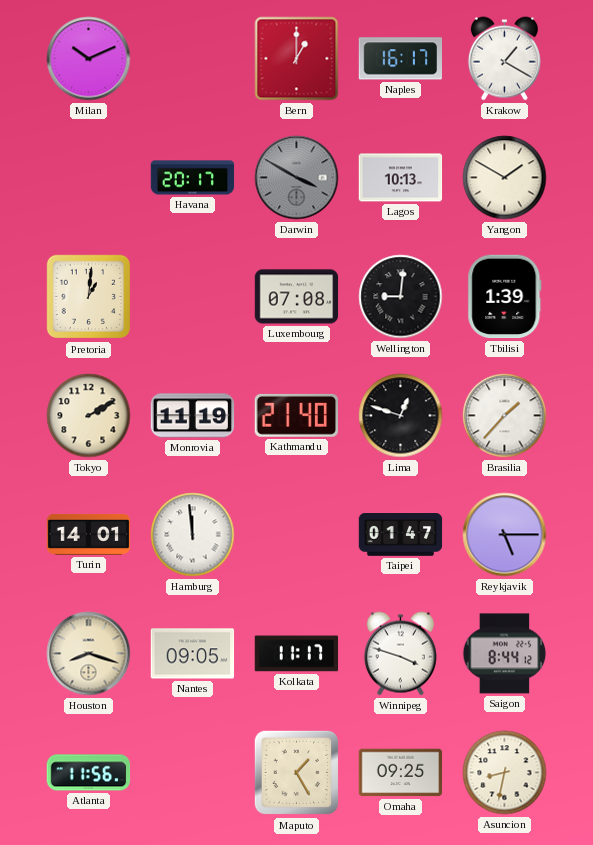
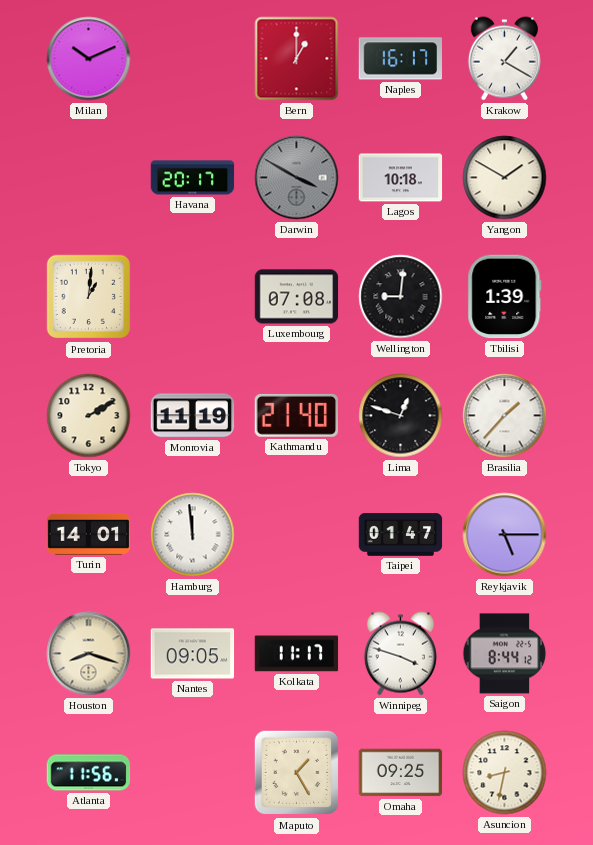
Lagos: 10:13 -> 10:18
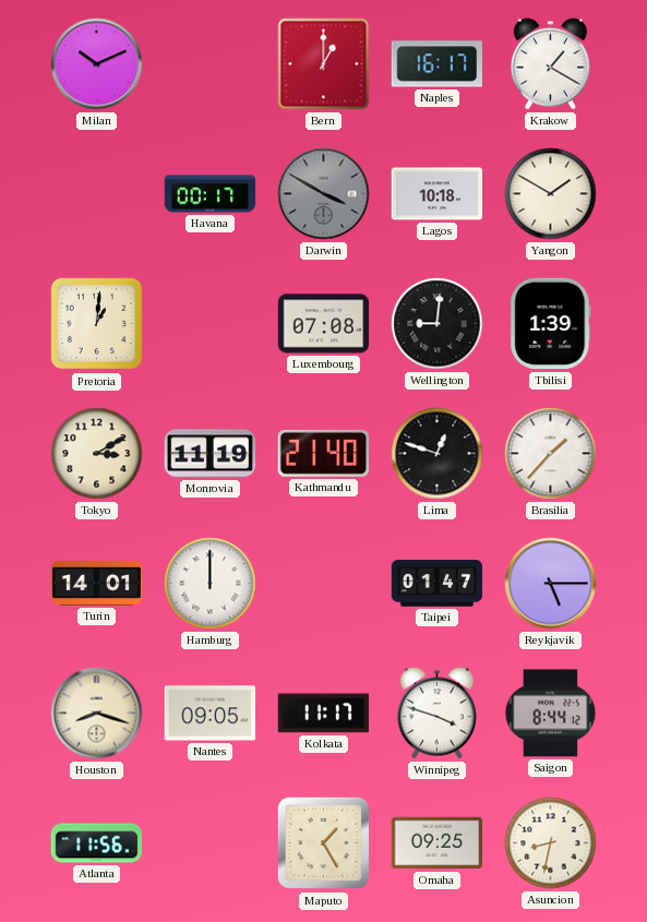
Havana: 20:17 -> 00:17
Tokyo: 2:10 -> 3:10
Hamburg: 11:59 -> 12:00
